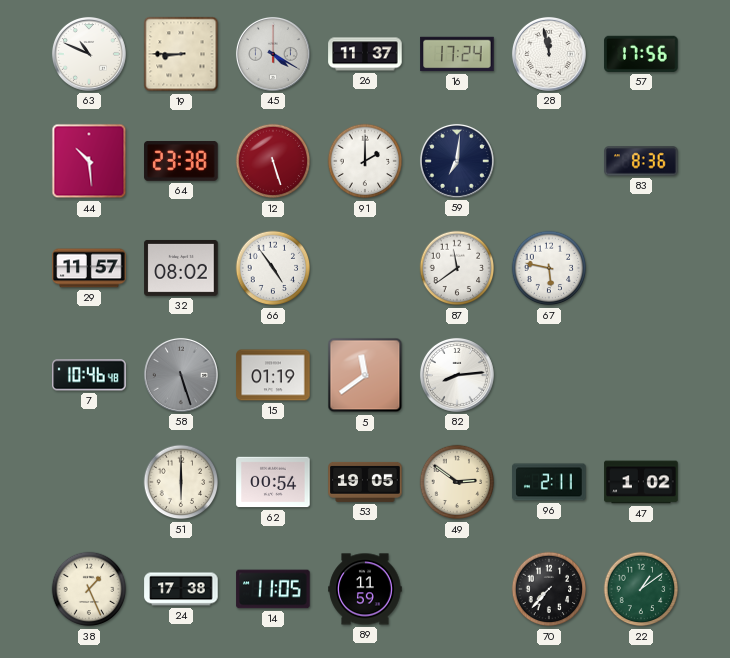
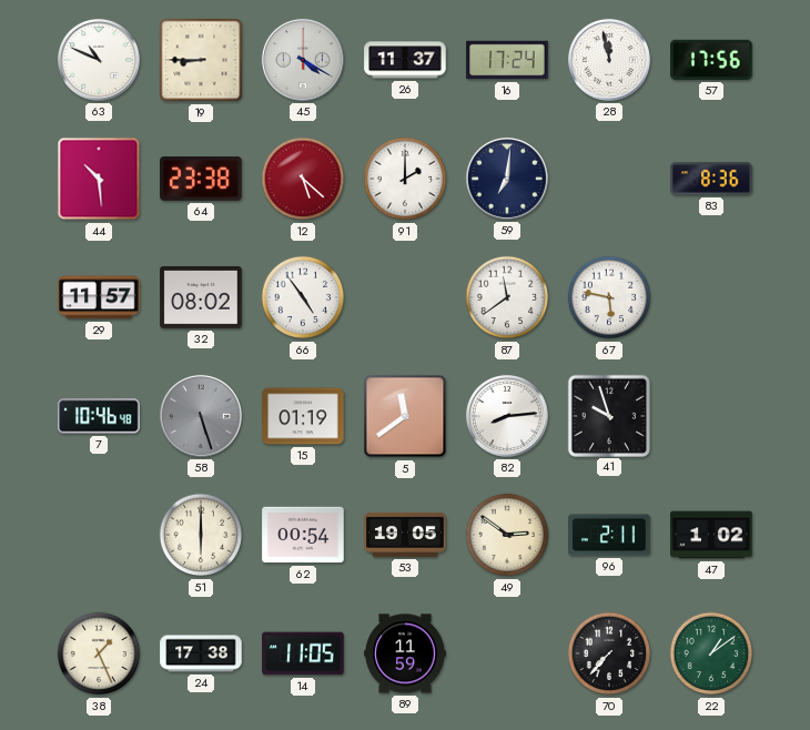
12: 5:27 -> 5:22
41: none -> 9:57
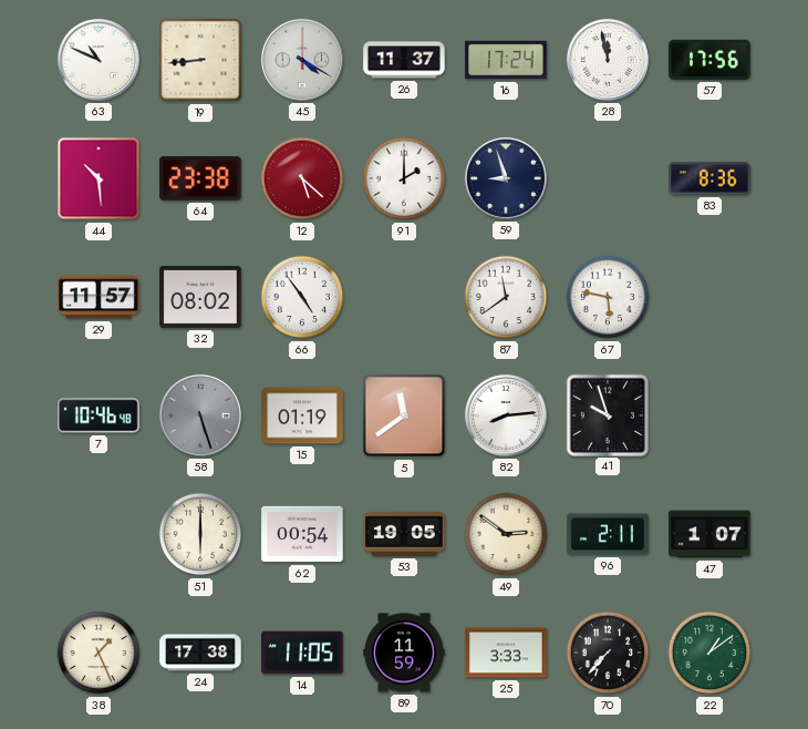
19: 8:45 -> 8:44
59: 7:01 -> 8:57
47: 1:02 -> 1:07
25: none -> 3:33
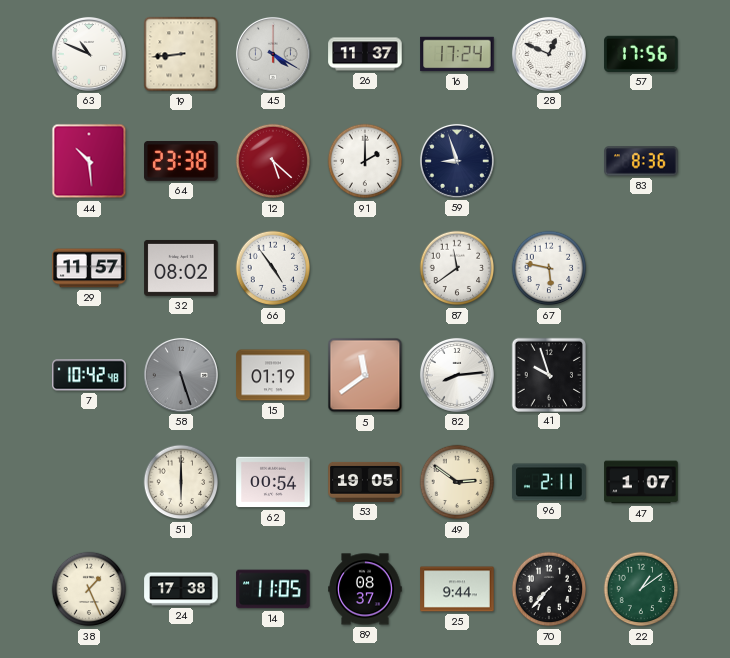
28: 11:58 -> 12:49
7: 10:46 -> 10:42
89: 11:59 -> 08:37
25: 3:33 -> 9:44
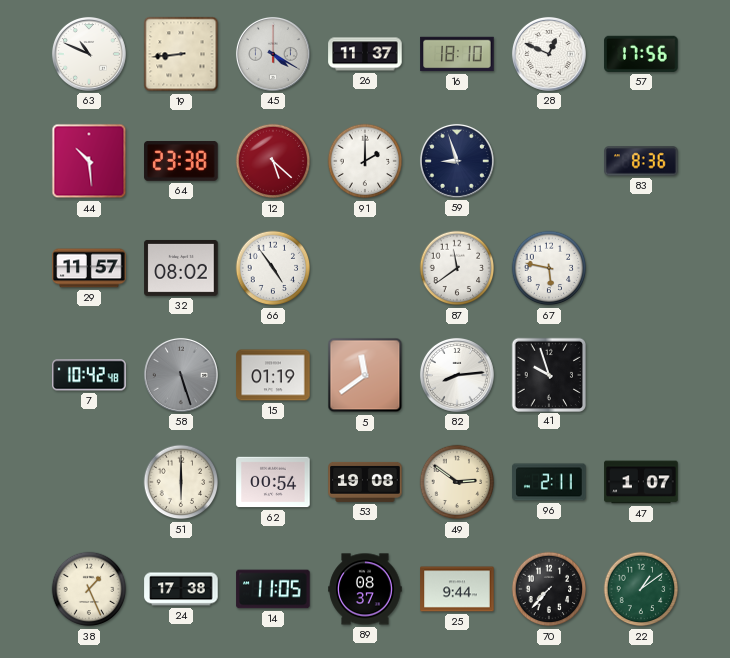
16: 17:24 -> 18:10
53: 19:05 -> 19:08
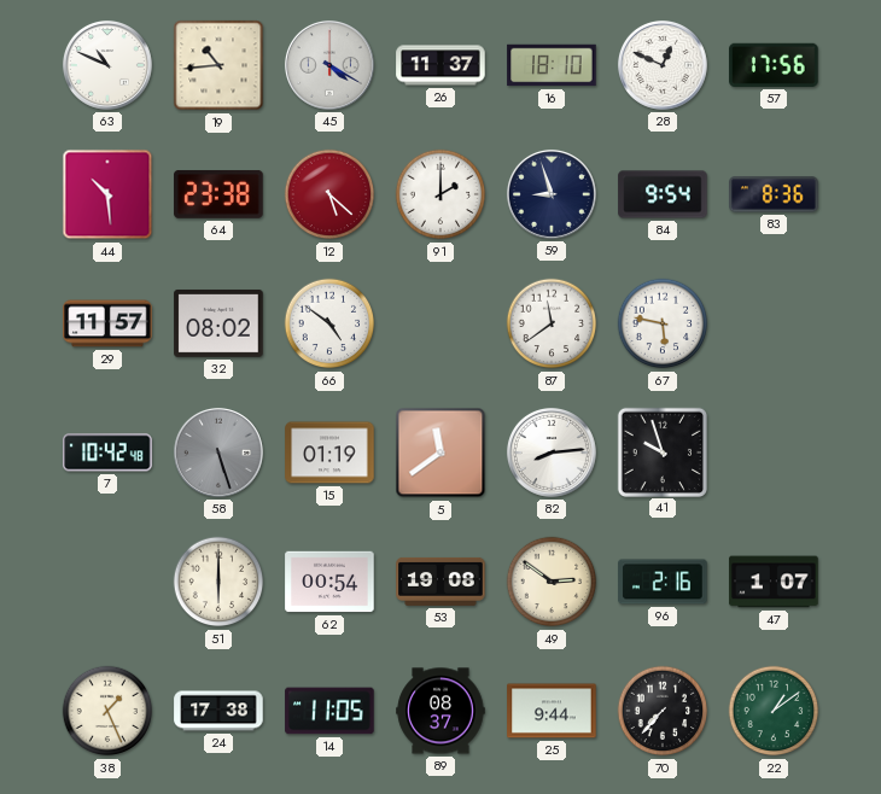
19: 8:44 -> 10:44
84: none -> 9:54
66: 4:54 -> 4:51
96: 2:11 -> 2:16
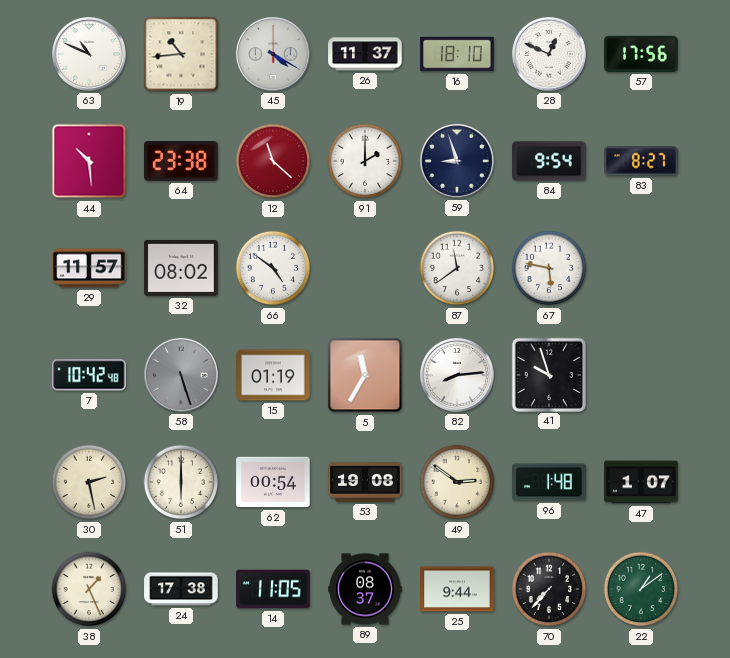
12: 5:22 -> 11:22
83: 8:36 -> 8:27
5: 11:39 -> 11:35
30: none -> 2:28
96: 2:16 -> 1:48
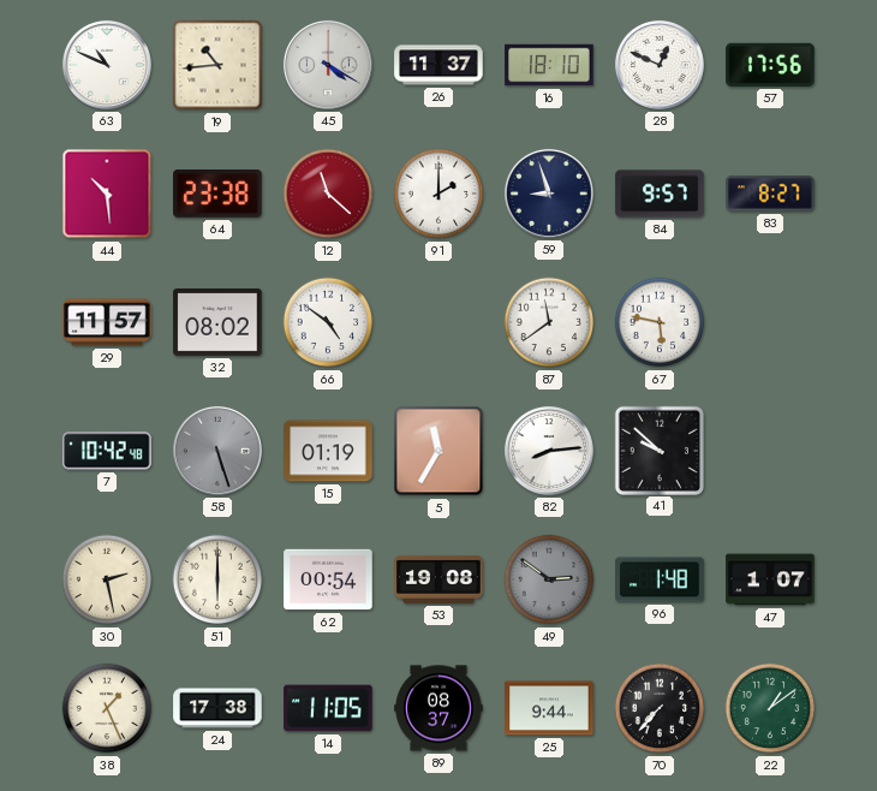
84: 9:54 -> 9:57
41: 9:57 -> 9:52
49 dial: cream -> grey
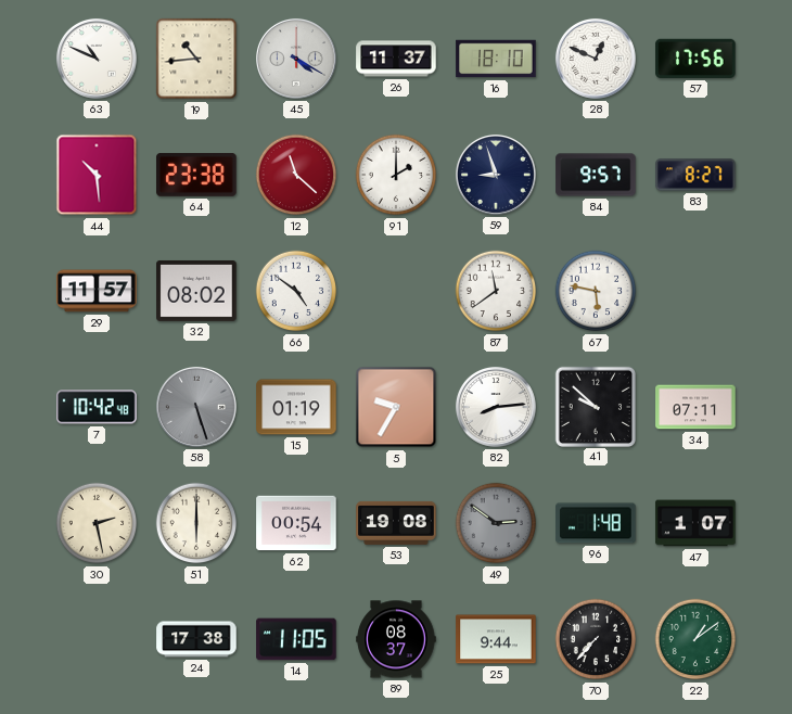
5: 11:35 -> 9:35
34: none -> 07:11
38: 1:26 -> none
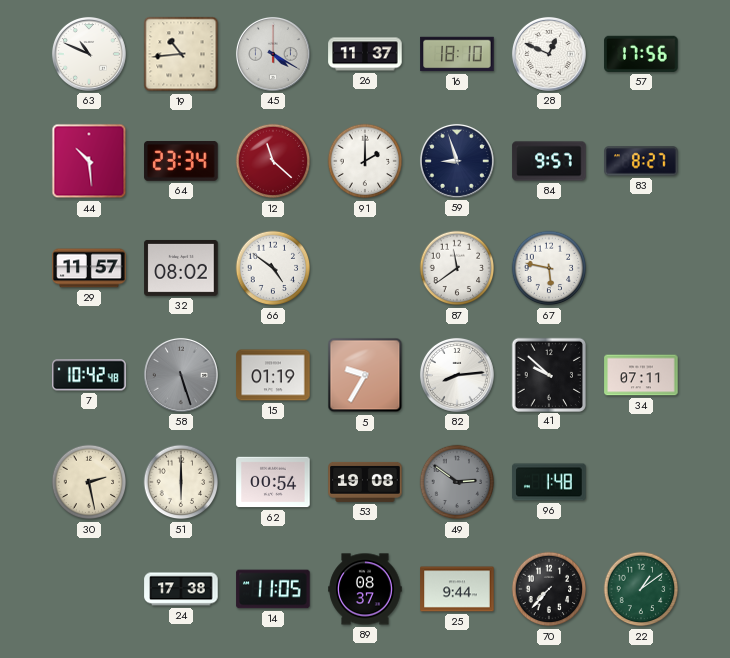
64: 23:38 -> 23:34
47: 1:07 -> none
